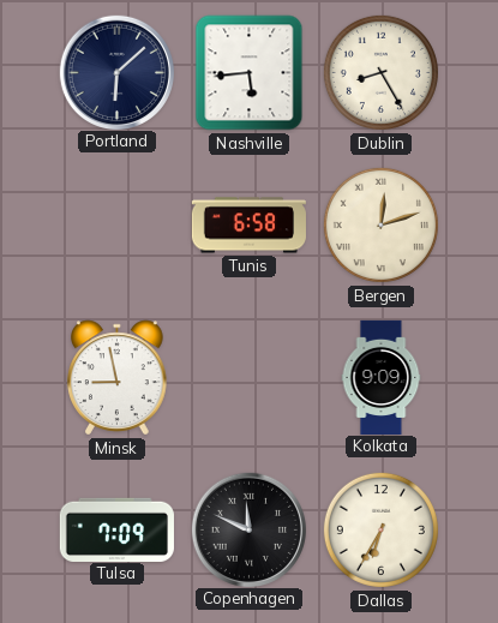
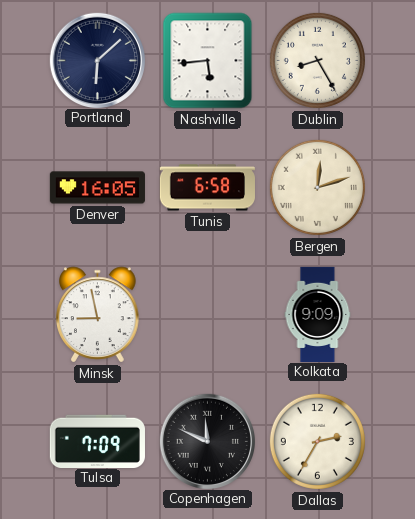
Denver: none -> 16:05
Dallas: 6:35 -> 2:35
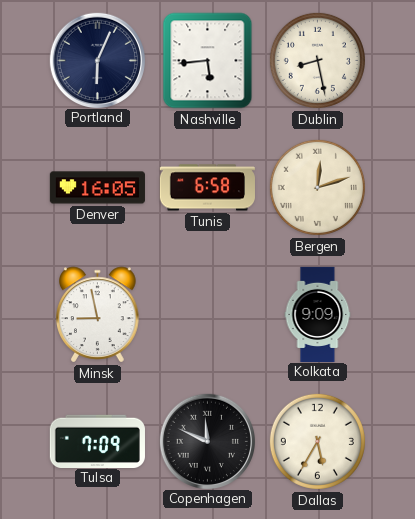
Portland: 6:08 -> 6:04
Dublin: 8:25 -> 8:28
Dallas: 2:35 -> 5:35
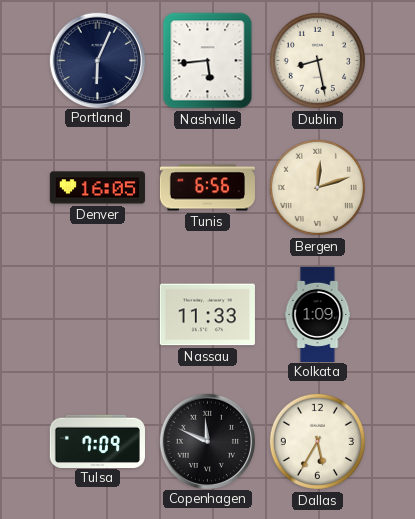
Tunis: 6:58 -> 6:56
Minsk: 8:58 -> none
Nassau: none -> 11:33
Kolkata: 9:09 -> 1:09
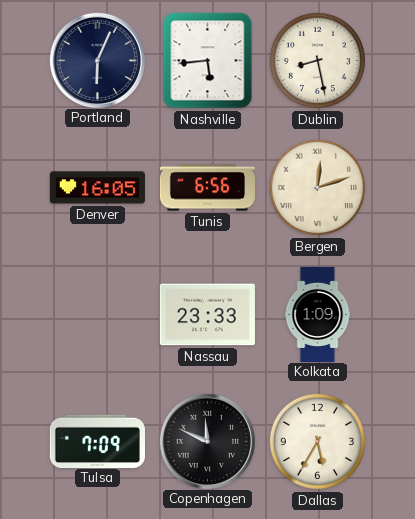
Nassau: 11:33 -> 23:33
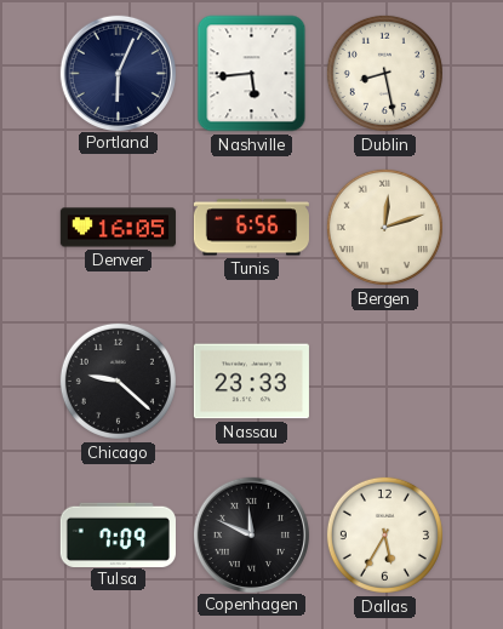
Chicago: none -> 9:22
Kolkata: 1:09 -> none
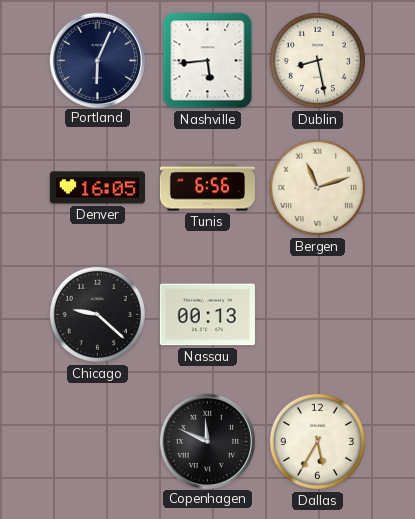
Bergen: 12:12 -> 11:12
Nassau: 23:33 -> 00:13
Tulsa: 7:09 -> none
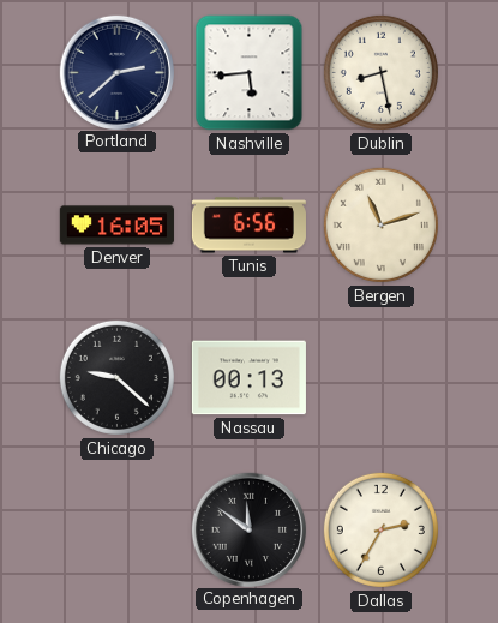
Portland: 6:04 -> 2:38
Copenhagen: 11:49 -> 11:51
Dallas: 5:35 -> 2:35
